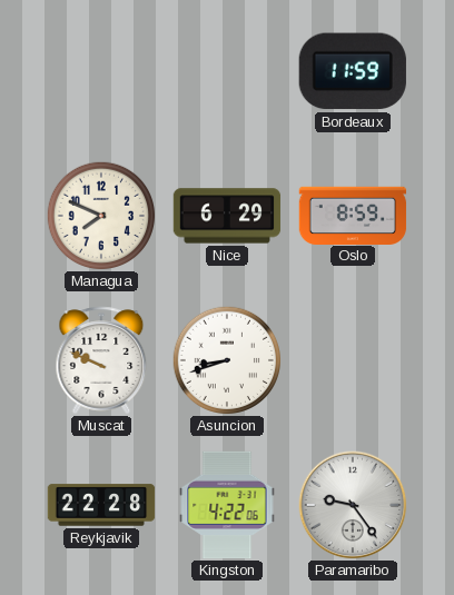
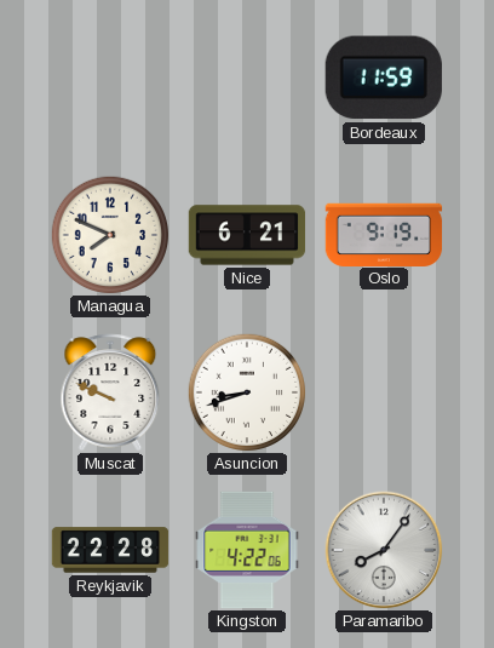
Nice: 6:29 -> 6:21
Oslo: 8:59 -> 9:19
Paramaribo: 9:24 -> 8:06
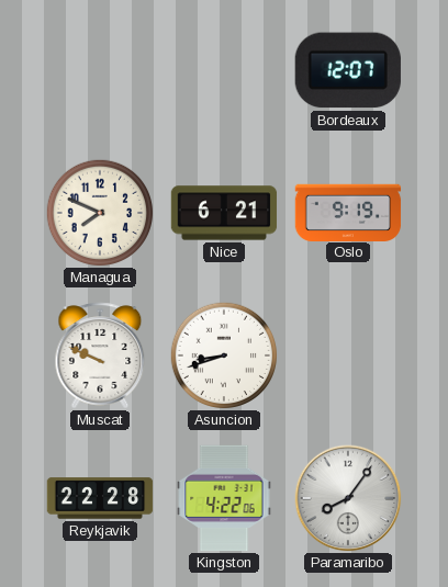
Bordeaux: 11:59 -> 12:07
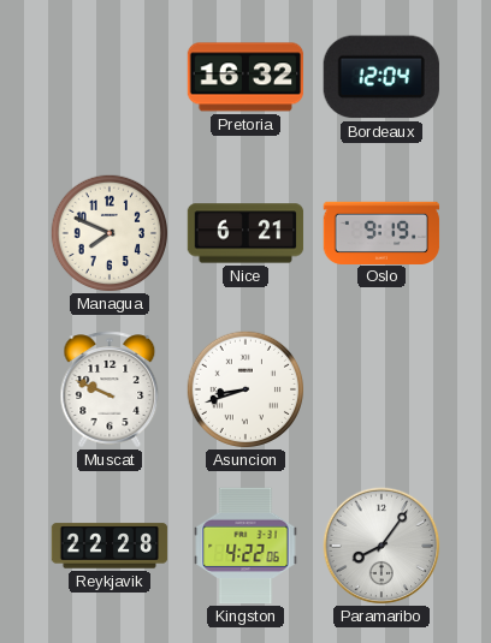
Pretoria: none -> 16:32
Bordeaux: 12:07 -> 12:04
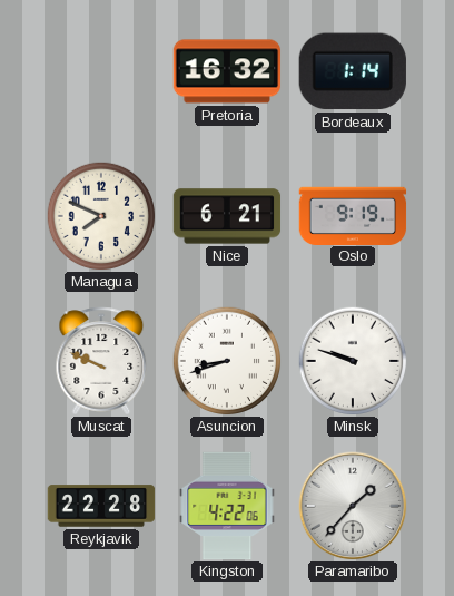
Bordeaux: 12:04 -> 1:14
Minsk: none -> 9:48
Paramaribo: 8:06 -> 1:37
